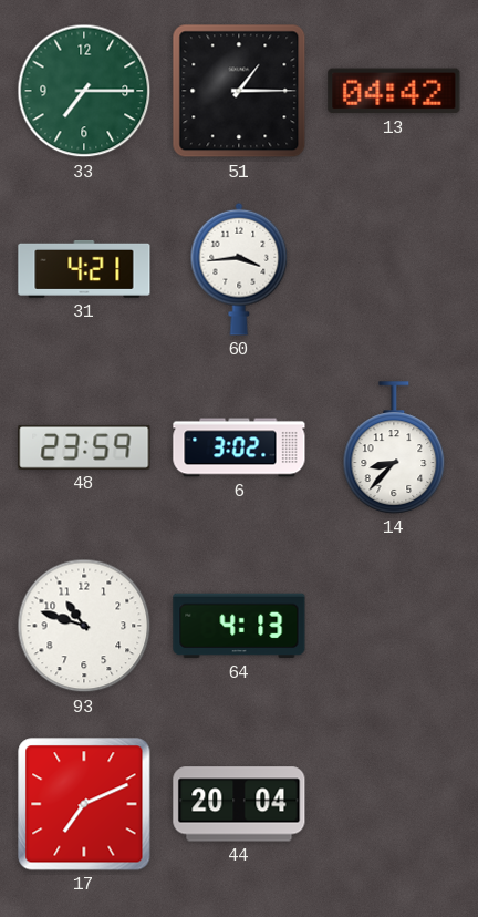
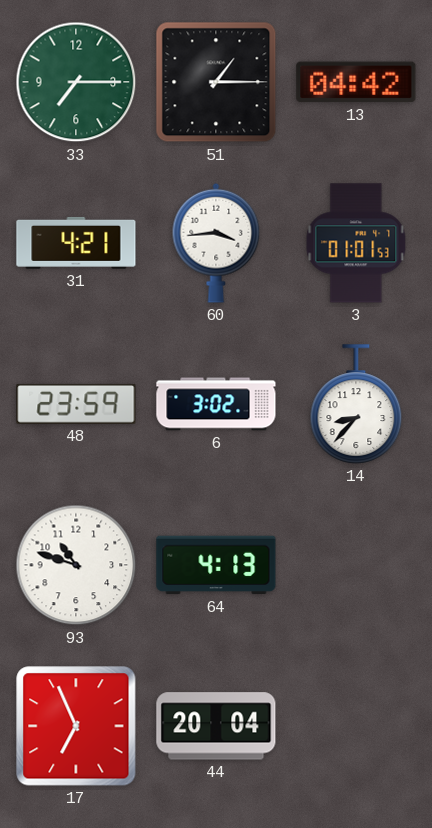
3: none -> 01:01
17: 7:11 -> 6:56
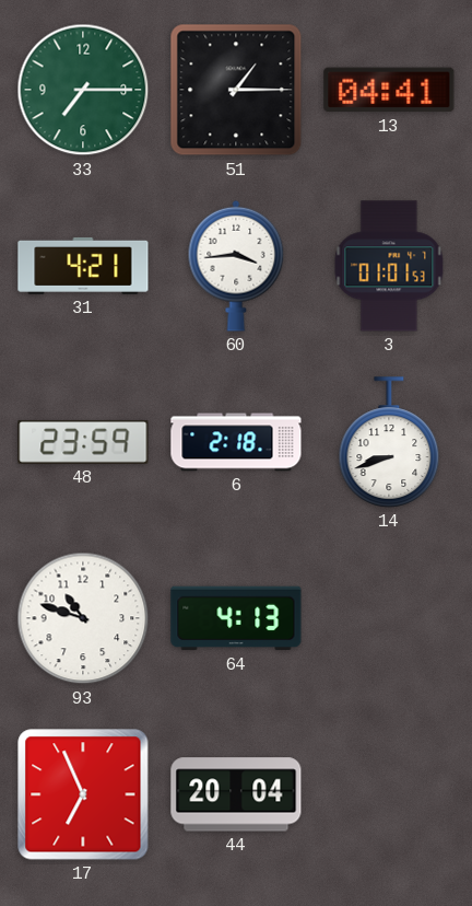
13: 04:42 -> 04:41
6: 3:02 -> 2:18
14: 8:37 -> 8:42
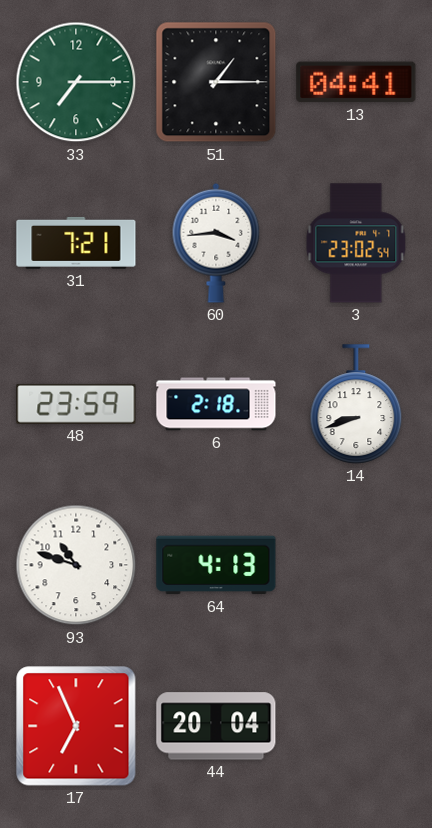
31: 4:21 -> 7:21
3: 01:01 -> 23:02
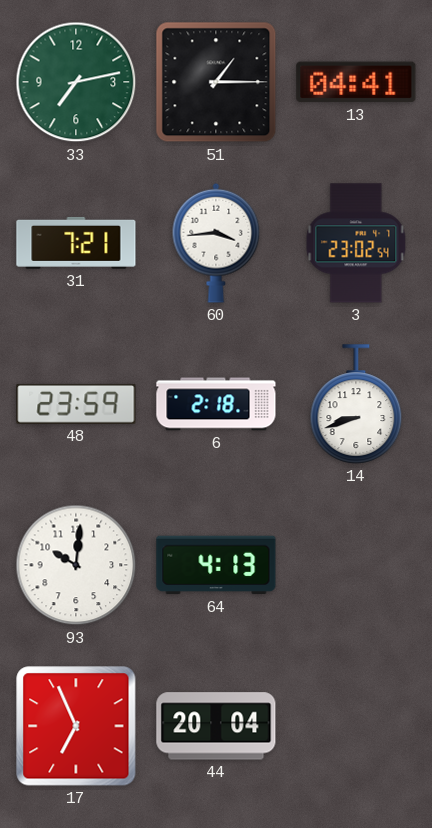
33: 7:15 -> 7:13
93: 10:48 -> 10:01
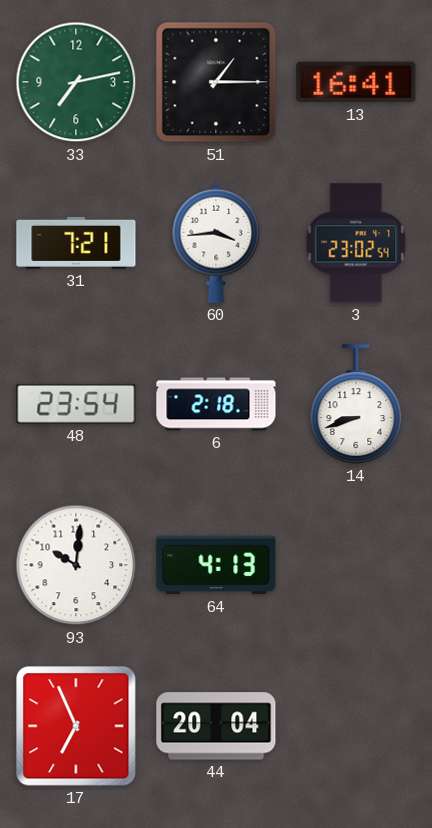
13: 04:41 -> 16:41
48: 23:59 -> 23:54
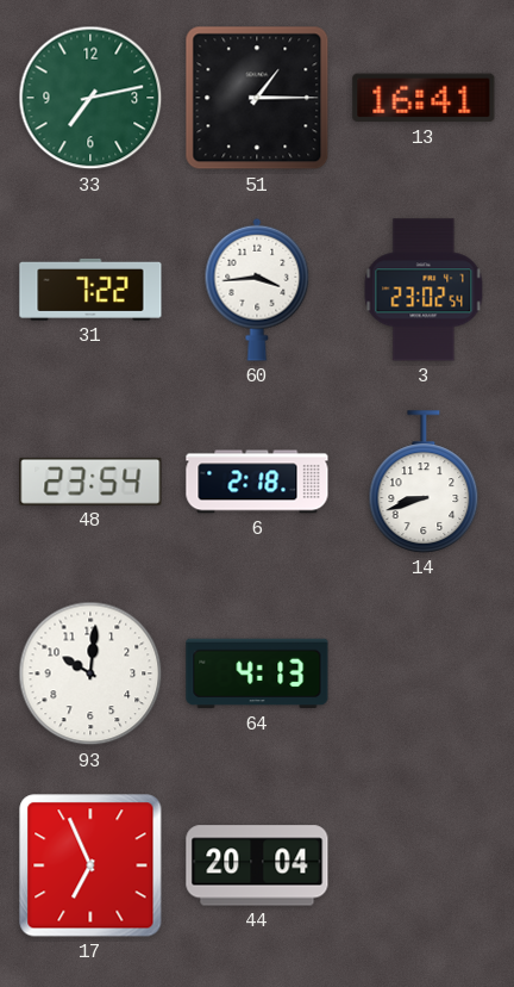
31: 7:21 -> 7:22
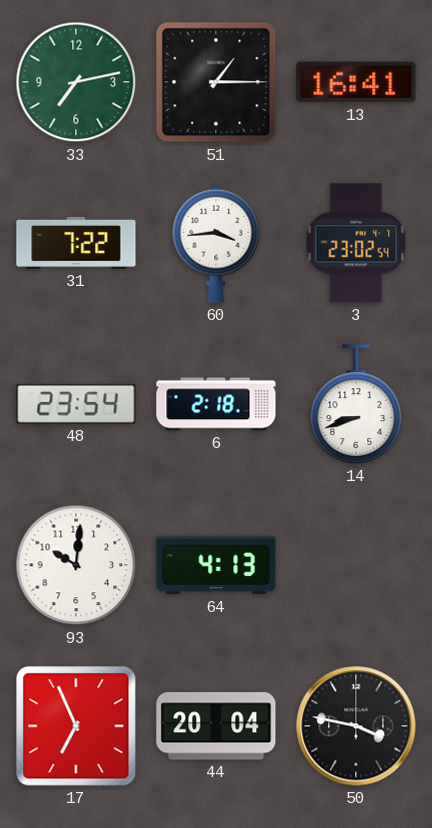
50: none -> 3:47
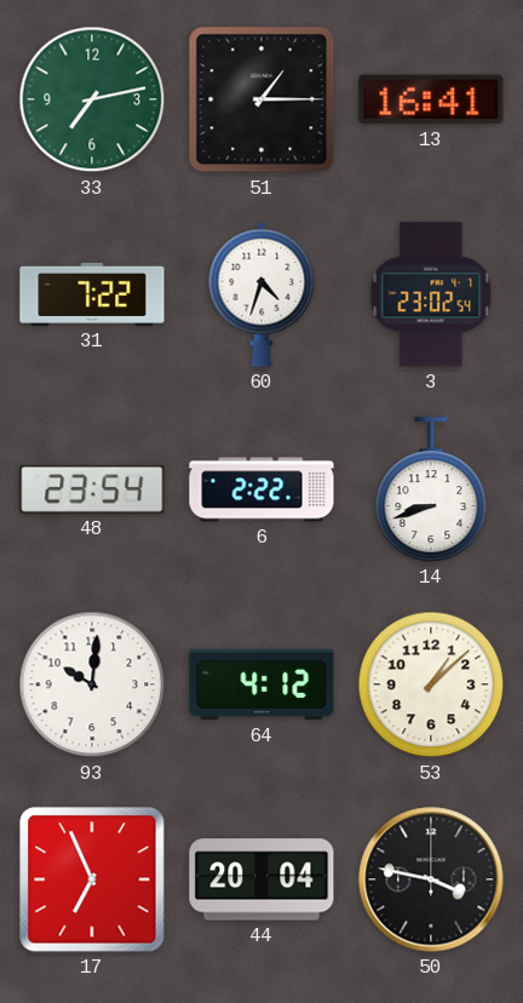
60: 3:44 -> 4:33
6: 2:18 -> 2:22
64: 4:13 -> 4:12
53: none -> 1:08
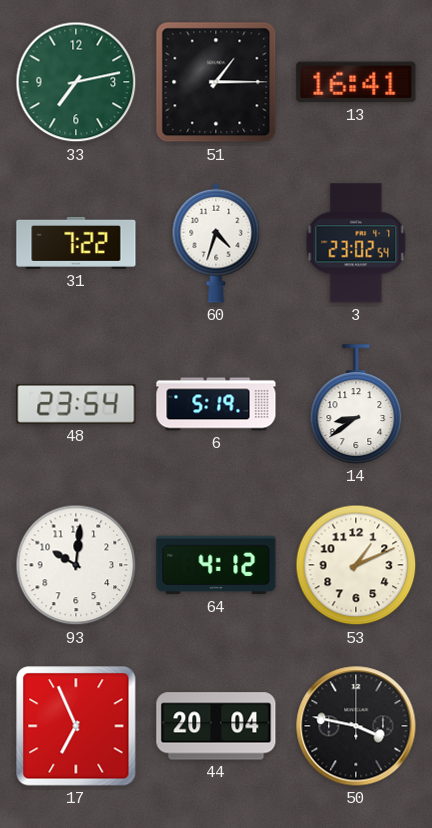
6: 2:22 -> 5:19
14: 8:42 -> 8:39
53: 1:08 -> 1:11
